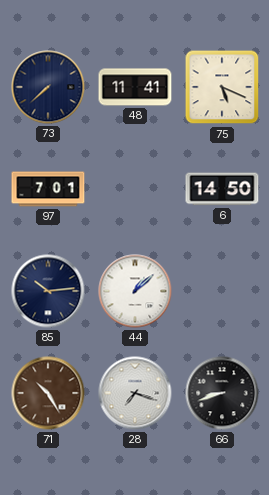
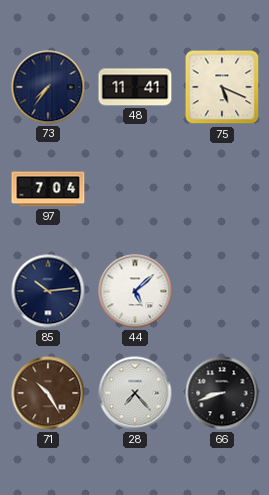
73: 7:38 -> 7:36
97: 7:01 -> 7:04
6: 14:50 -> none
44: 1:08 -> 5:08
28: 7:18 -> 7:23
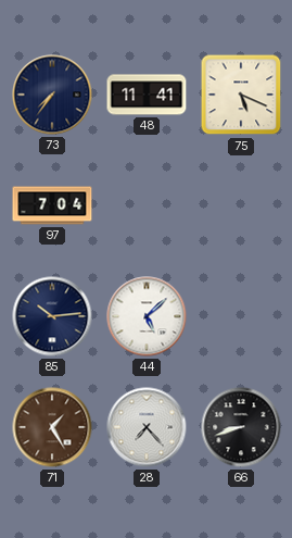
71: 10:25 -> 1:25
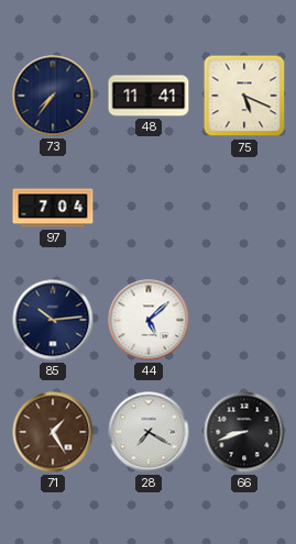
28: 7:23 -> 7:20
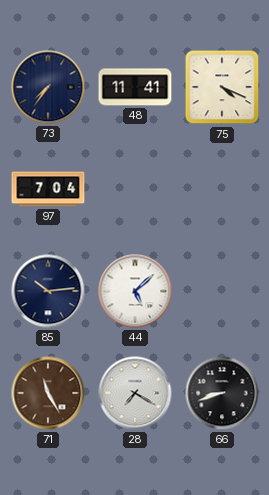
75: 5:19 -> 4:19
71: 1:25 -> 11:25
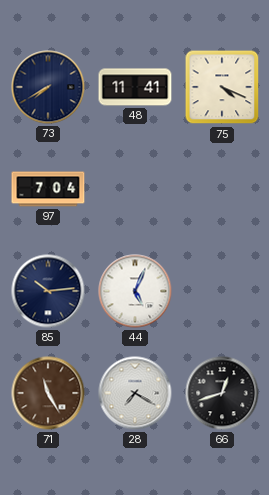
73: 7:36 -> 7:40
44: 5:08 -> 5:04
66: 8:42 -> 12:42
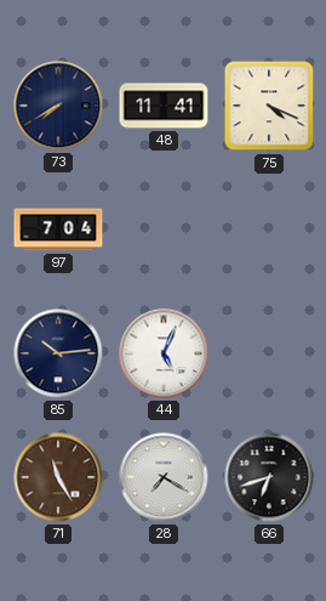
66: 12:42 -> 6:42
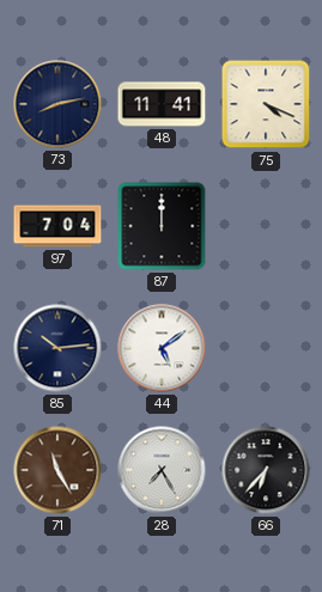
73: 7:40 -> 8:13
87: none -> 12:00
44: 5:04 -> 5:09
28: 7:20 -> 7:25
66: 6:42 -> 6:37
